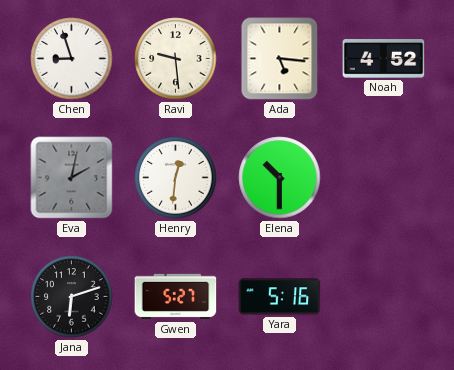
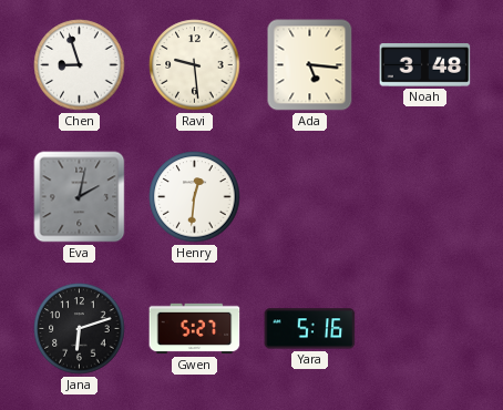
Noah: 4:52 -> 3:48
Elena: 10:30 -> none
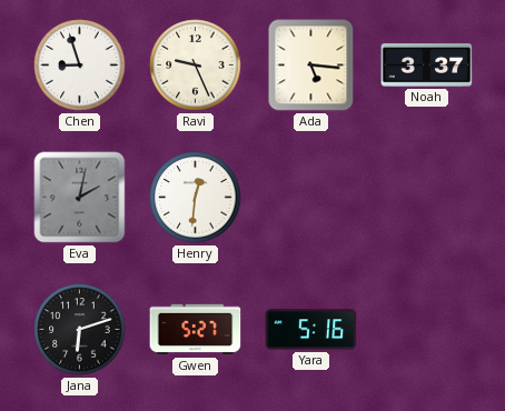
Ravi: 9:29 -> 9:26
Noah: 3:48 -> 3:37
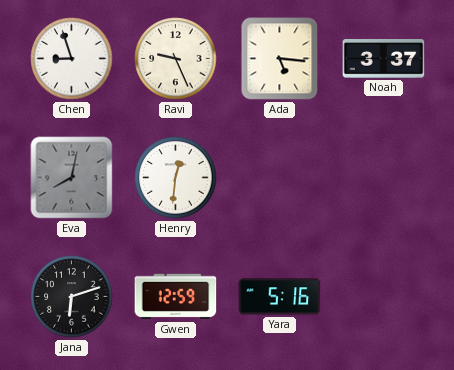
Eva: 2:02 -> 8:02
Gwen: 5:27 -> 12:59
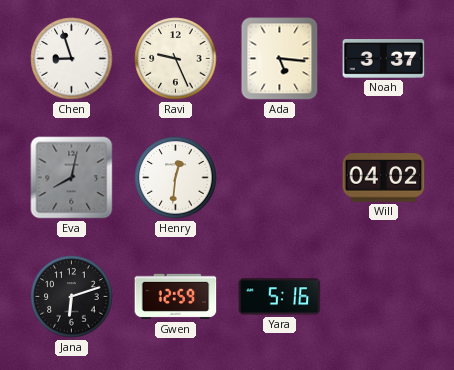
Will: none -> 04:02
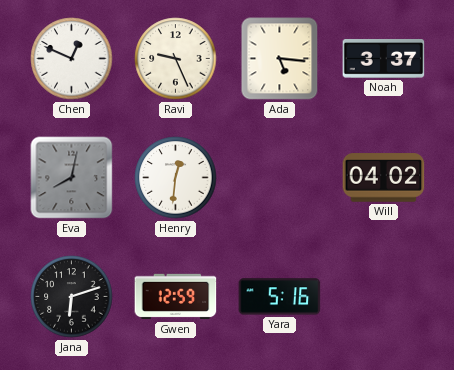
Chen: 8:57 -> 12:49
